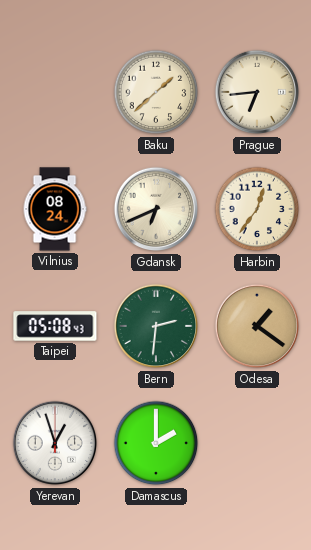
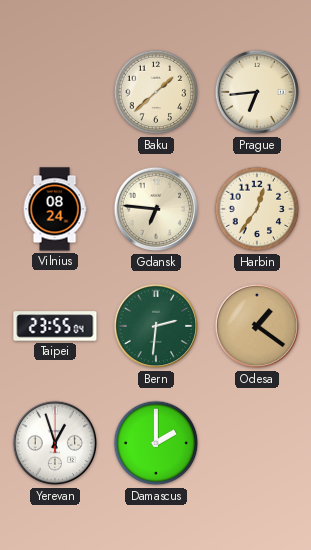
Gdansk: 6:41 -> 6:46
Taipei: 05:08 -> 23:55
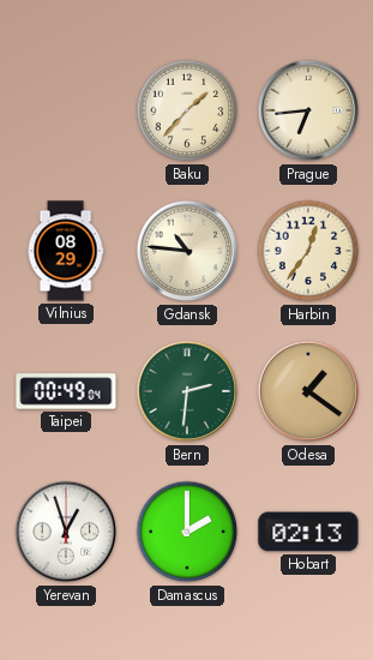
Baku: 1:38 -> 1:37
Vilnius: 08:24 -> 08:29
Gdansk: 6:46 -> 10:46
Taipei: 23:55 -> 00:49
Hobart: none -> 02:13
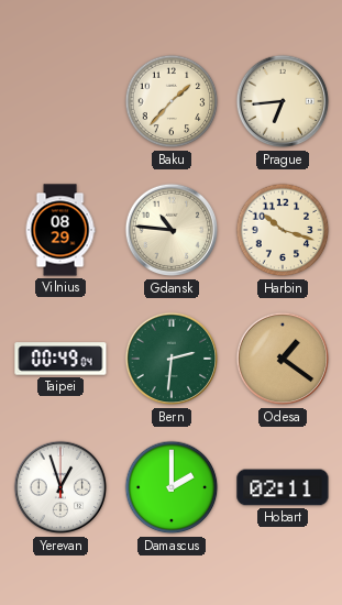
Harbin: 12:36 -> 10:18
Hobart: 02:13 -> 02:11
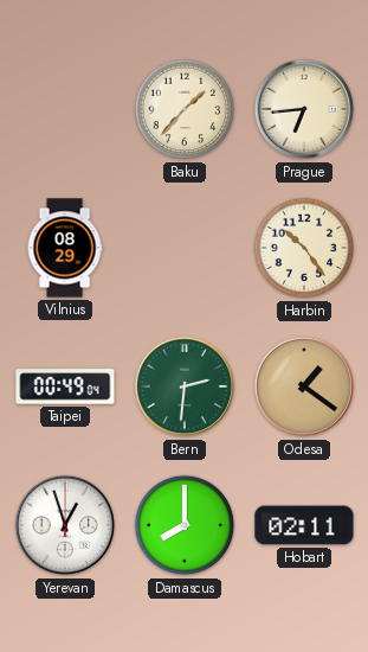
Gdansk: 10:46 -> none
Harbin: 10:18 -> 10:24
Damascus: 2:00 -> 8:00
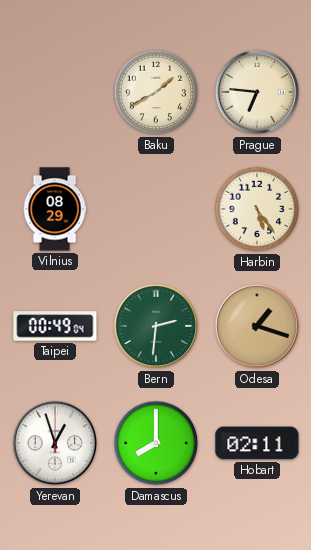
Baku: 1:37 -> 1:40
Prague: 6:44 -> 6:46
Harbin: 10:24 -> 5:24
Odesa: 1:21 -> 1:18
